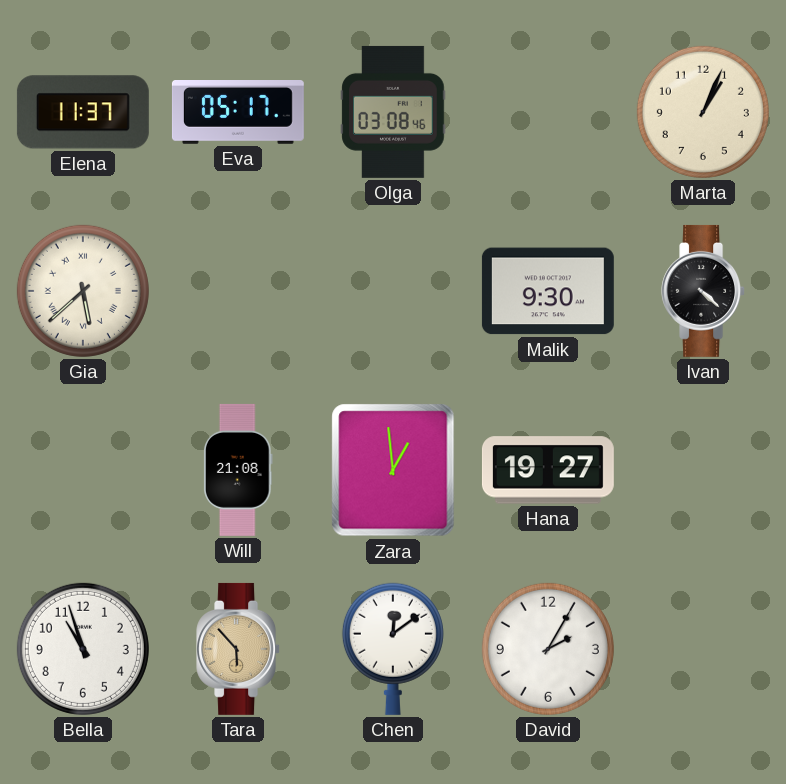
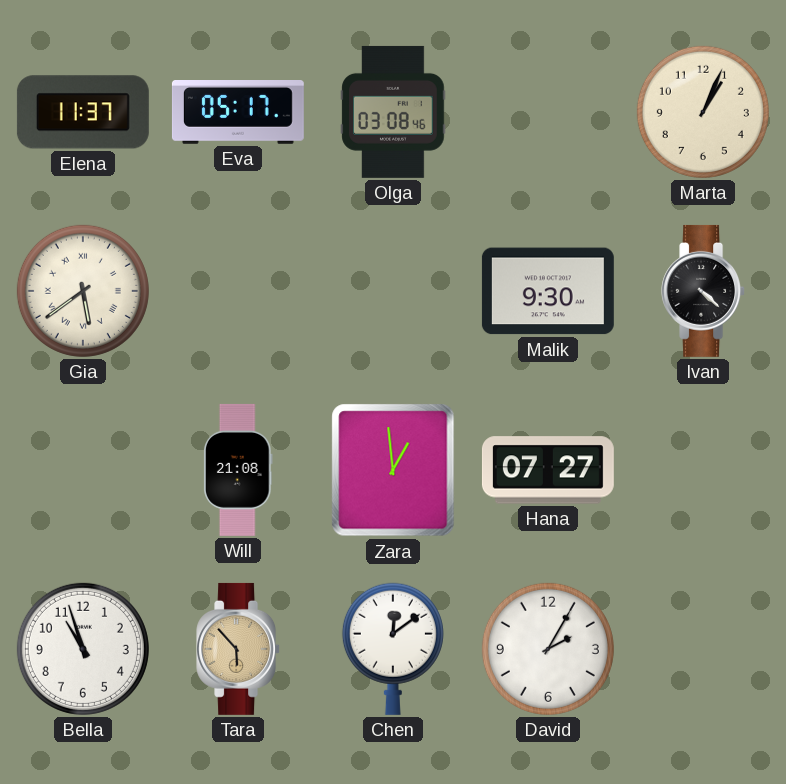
Gia: 5:38 -> 5:39
Hana: 19:27 -> 07:27
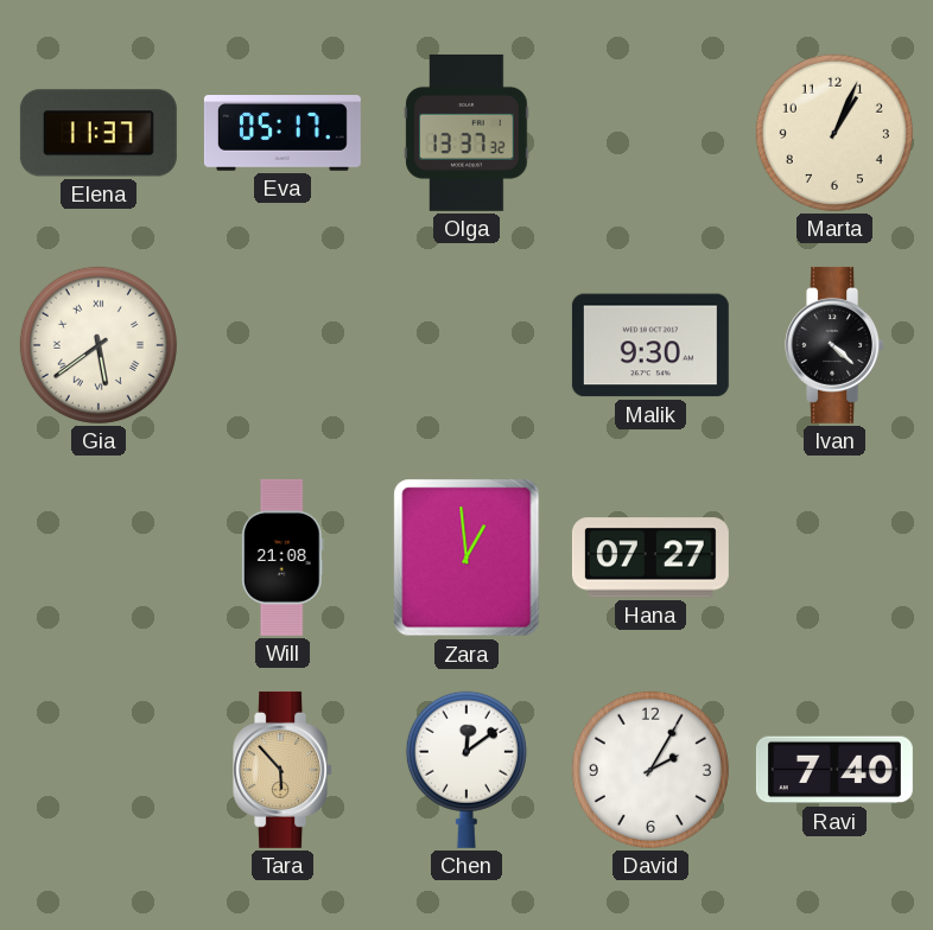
Olga: 03:08 -> 13:37
Bella: 10:57 -> none
Ravi: none -> 7:40
